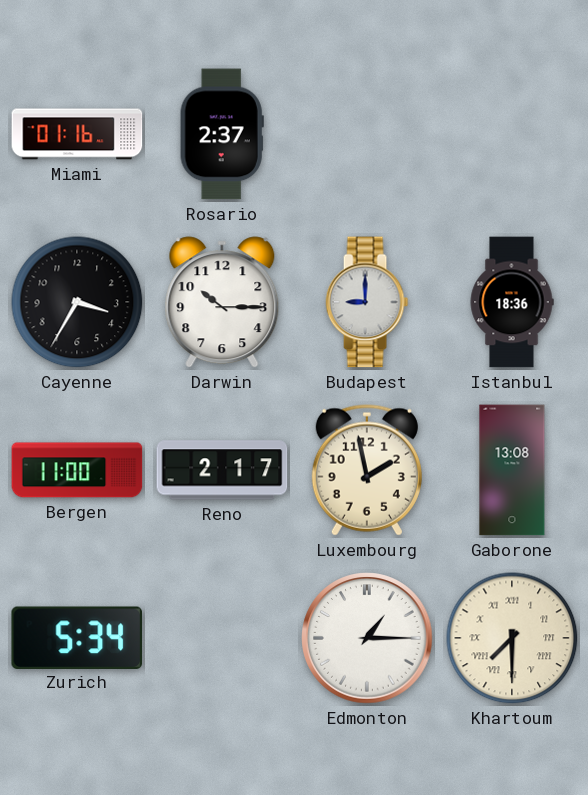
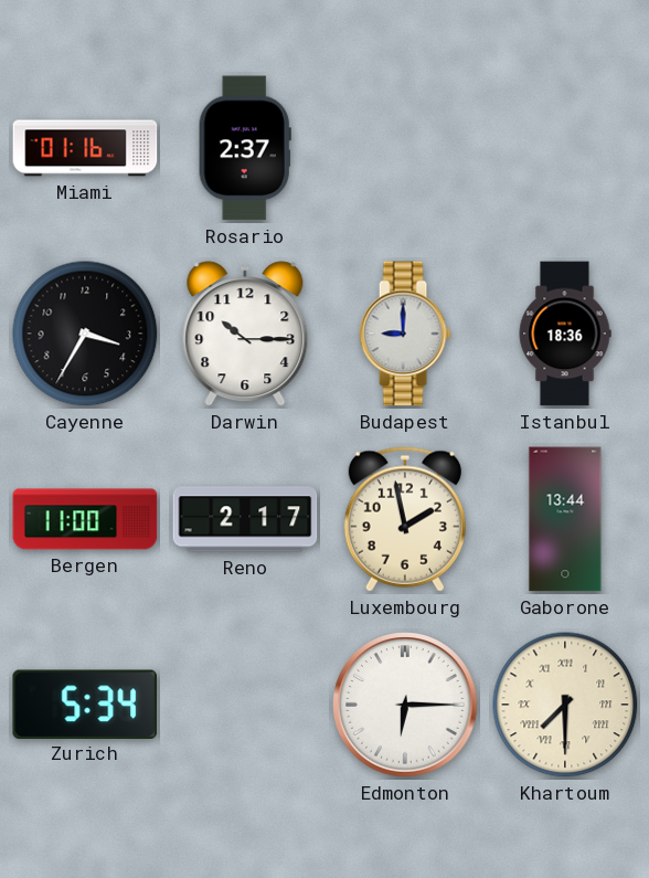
Gaborone: 13:08 -> 13:44
Edmonton: 1:15 -> 6:15
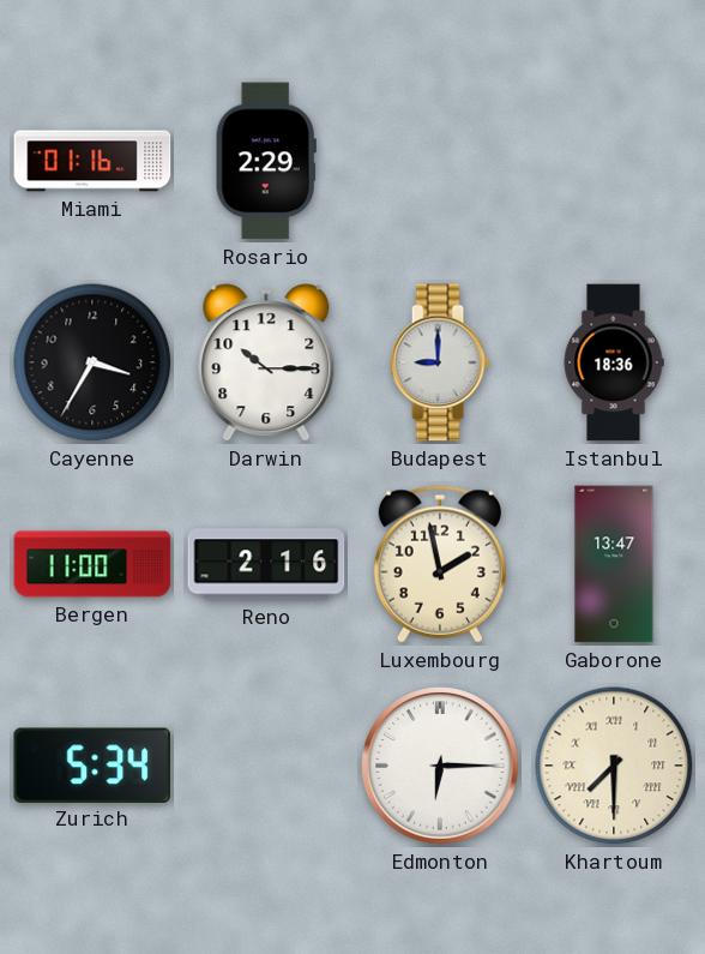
Rosario: 2:37 -> 2:29
Reno: 2:17 -> 2:16
Gaborone: 13:44 -> 13:47
